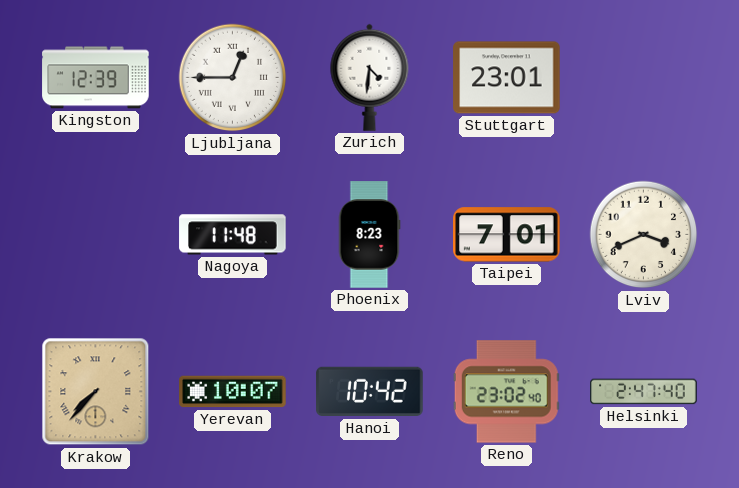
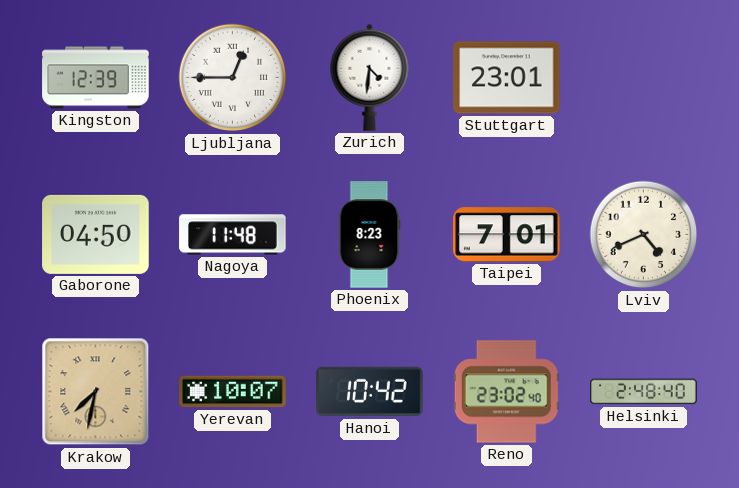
Gaborone: none -> 04:50
Lviv: 3:41 -> 4:41
Krakow: 7:37 -> 7:32
Helsinki: 2:47 -> 2:48
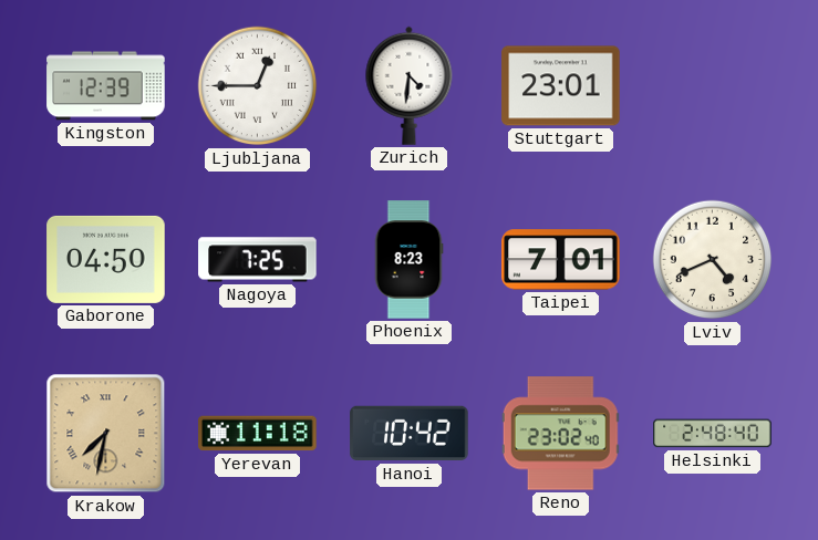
Nagoya: 11:48 -> 7:25
Yerevan: 10:07 -> 11:18
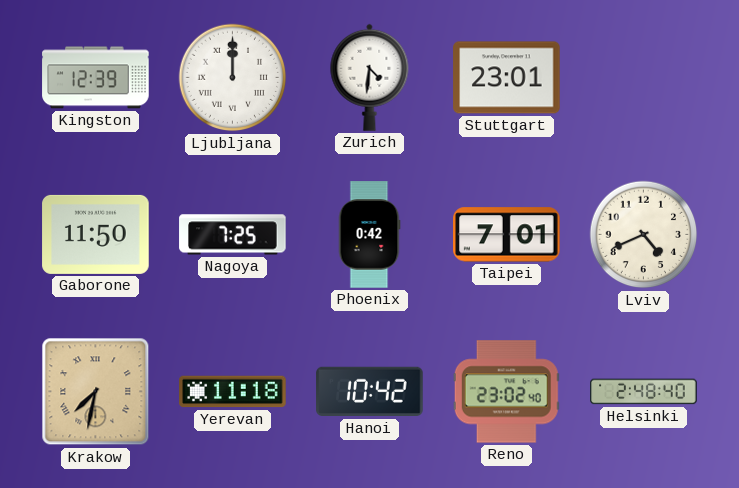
Ljubljana: 12:45 -> 12:00
Gaborone: 04:50 -> 11:50
Phoenix: 8:23 -> 0:42
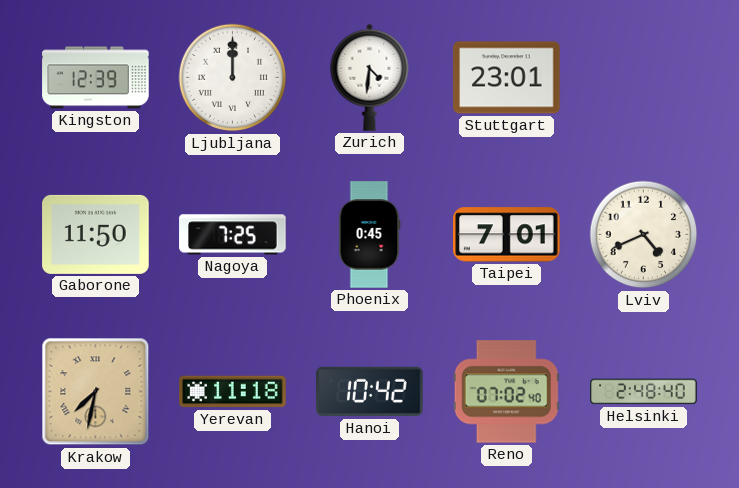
Phoenix: 0:42 -> 0:45
Reno: 23:02 -> 07:02
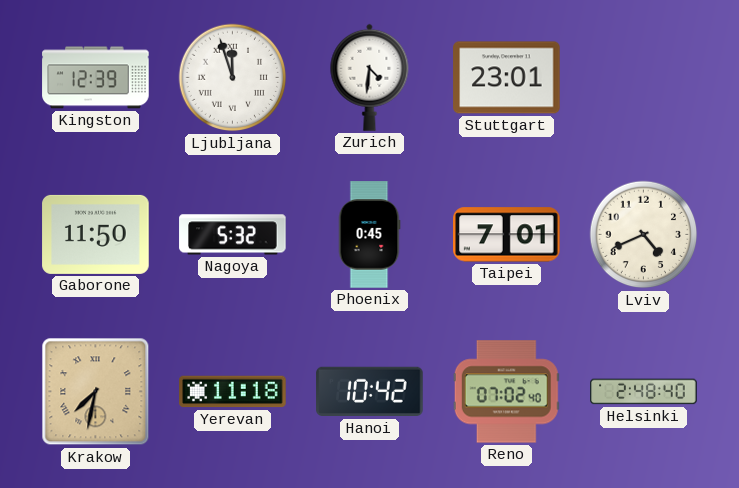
Ljubljana: 12:00 -> 11:57
Nagoya: 7:25 -> 5:32
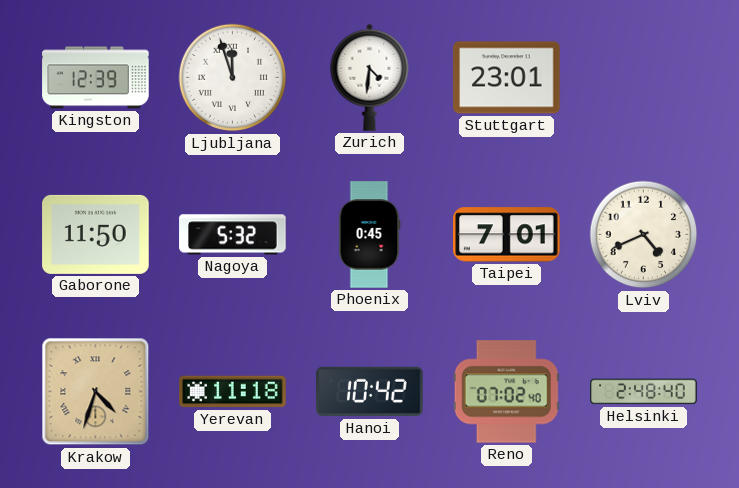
Krakow: 7:32 -> 4:33
